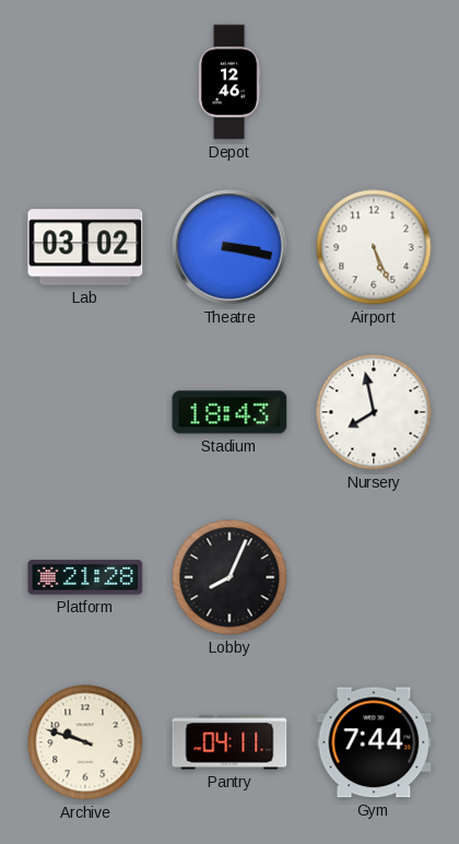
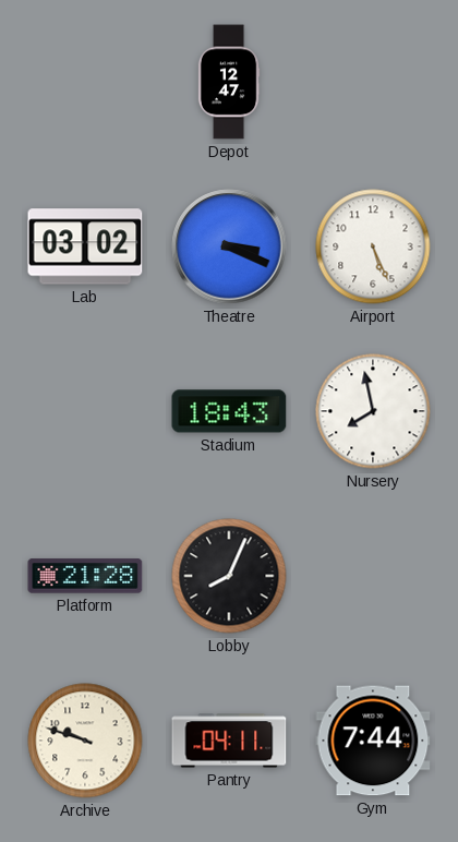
Depot: 12:46 -> 12:47
Theatre: 3:17 -> 3:19
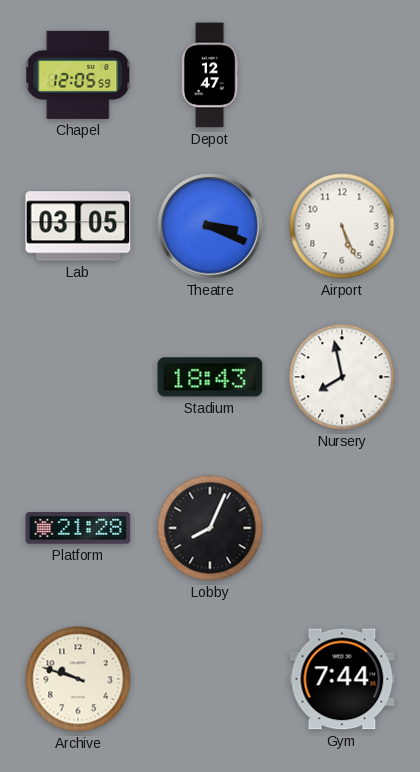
Chapel: none -> 12:05
Lab: 03:02 -> 03:05
Pantry: 04:11 -> none
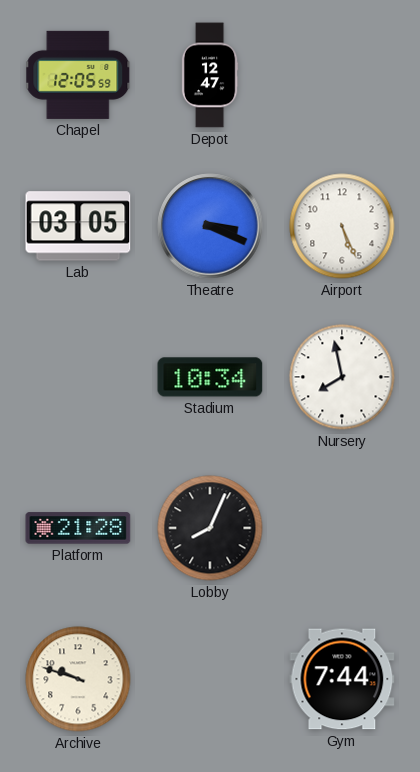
Stadium: 18:43 -> 10:34
